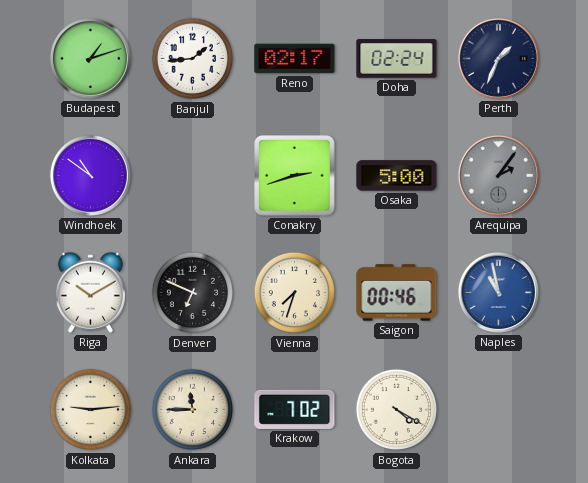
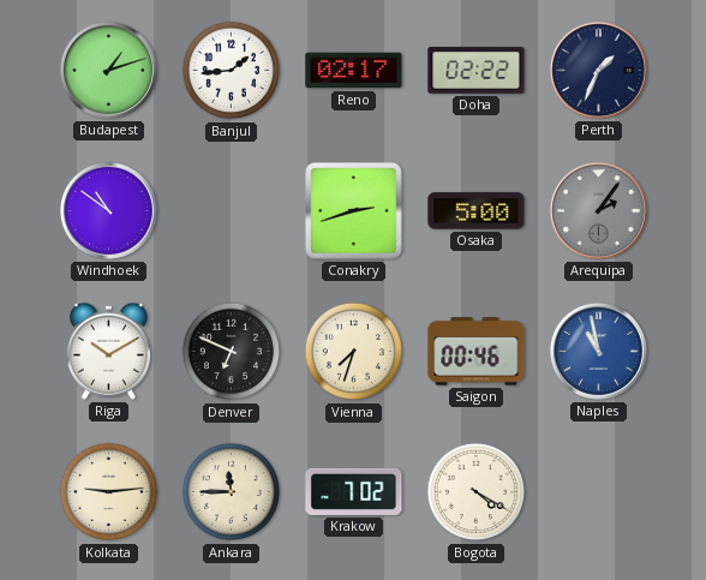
Doha: 02:24 -> 02:22
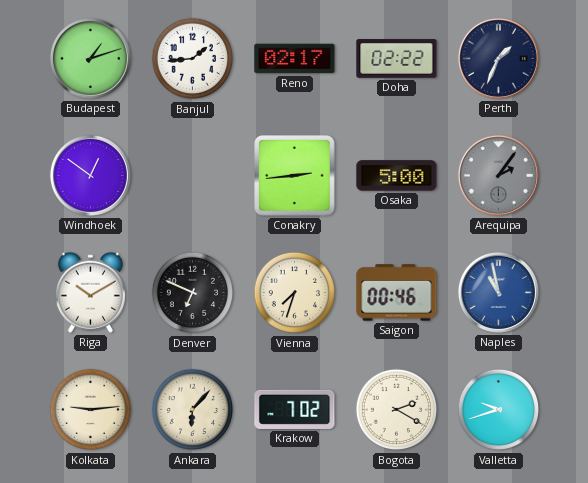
Windhoek: 10:51 -> 12:51
Conakry: 2:42 -> 2:44
Ankara: 11:45 -> 6:07
Bogota: 4:20 -> 2:20
Valletta: none -> 9:42
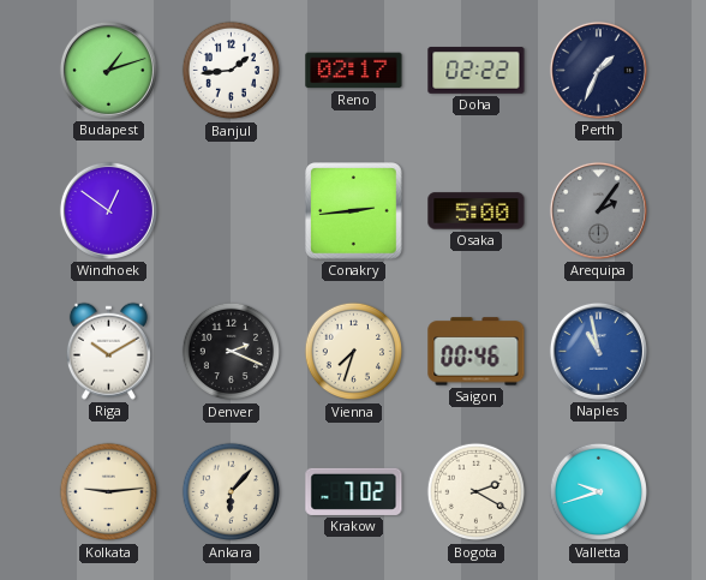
Denver: 6:49 -> 2:19
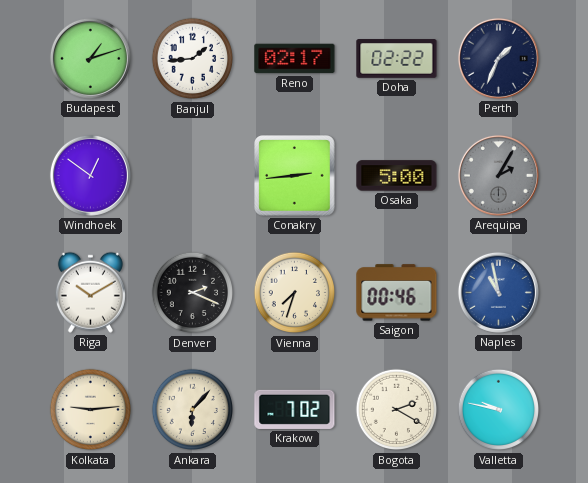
Arequipa: 2:06 -> 2:05
Valletta: 9:42 -> 9:47
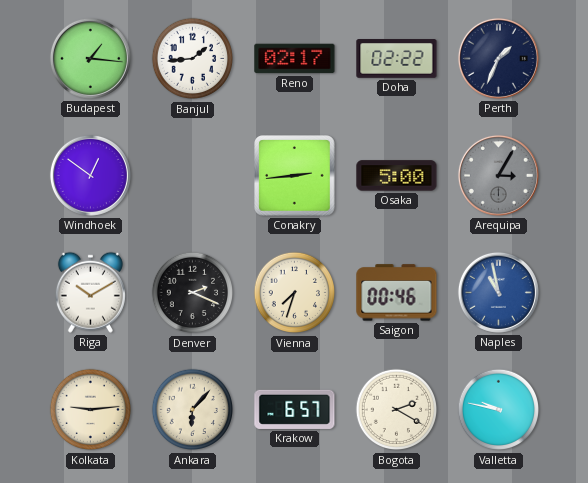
Budapest: 1:12 -> 1:16
Arequipa: 2:05 -> 3:05
Krakow: 7:02 -> 6:57
